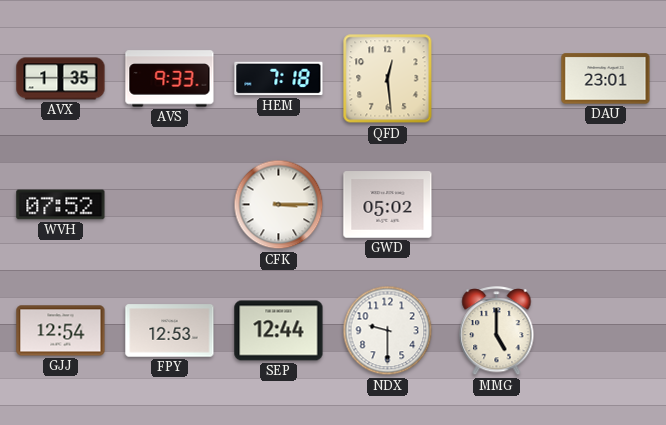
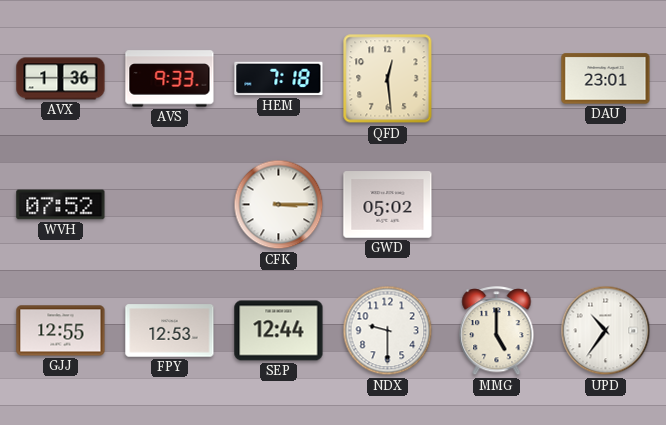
AVX: 1:35 -> 1:36
GJJ: 12:54 -> 12:55
UPD: none -> 10:36
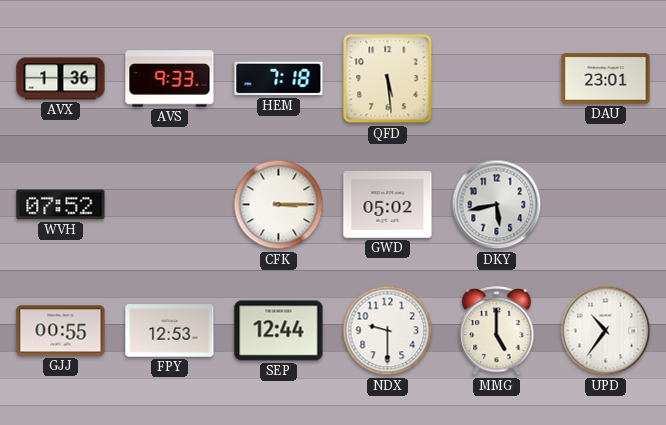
QFD: 12:29 -> 5:29
DKY: none -> 5:43
GJJ: 12:55 -> 00:55
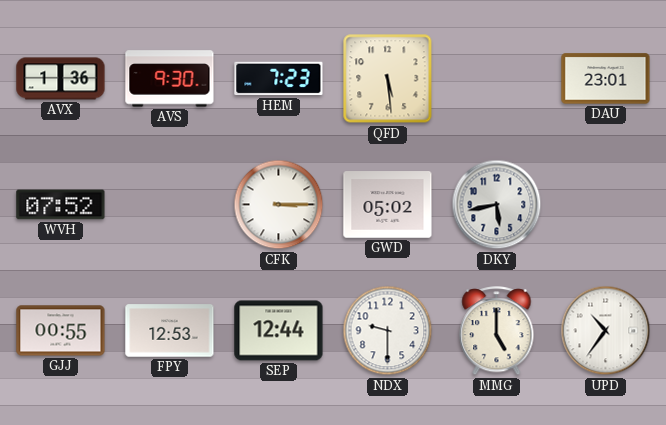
AVS: 9:33 -> 9:30
HEM: 7:18 -> 7:23
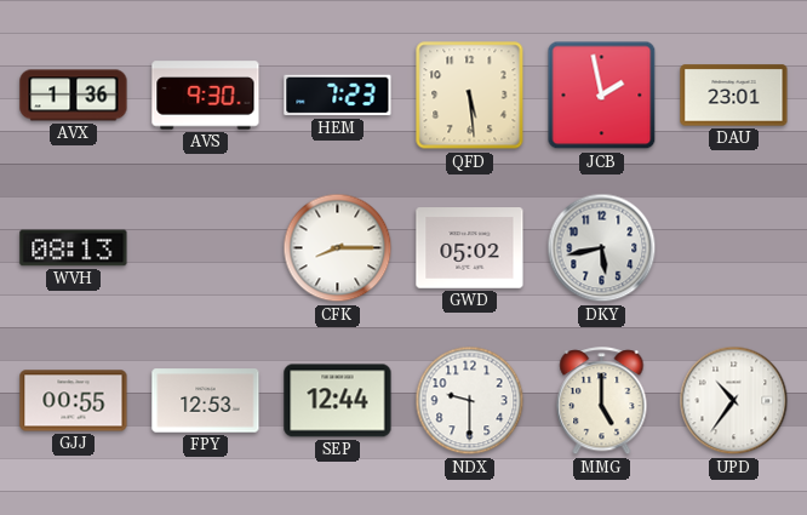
JCB: none -> 1:58
WVH: 07:52 -> 08:13
CFK: 3:15 -> 8:15
